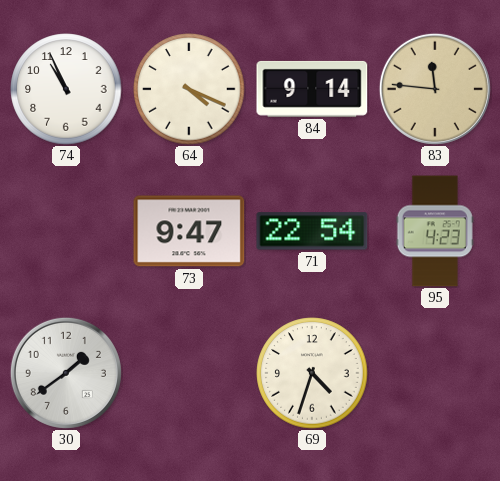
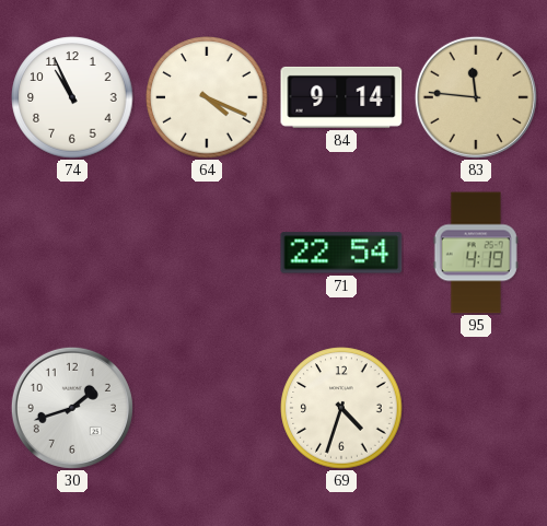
73: 9:47 -> none
95: 4:23 -> 4:19
30: 1:39 -> 1:42
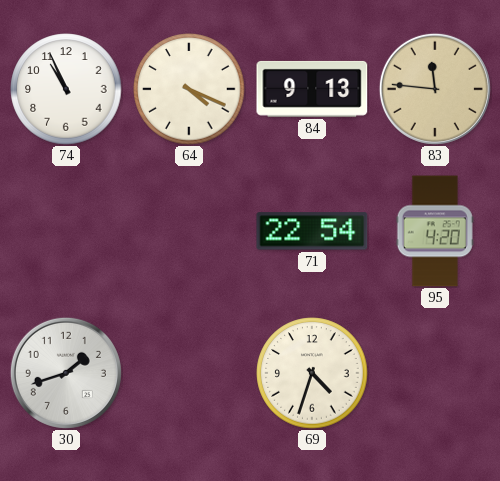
84: 9:14 -> 9:13
95: 4:19 -> 4:20
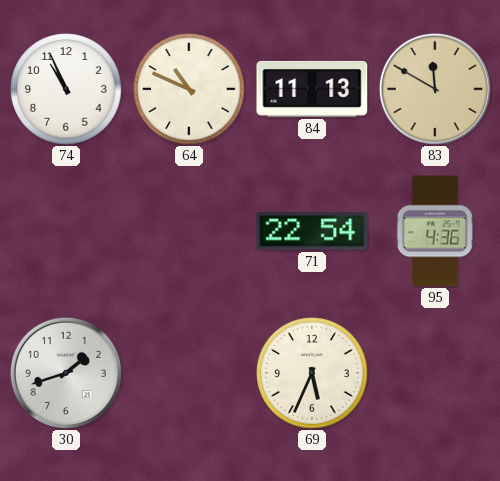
64: 4:19 -> 10:49
84: 9:13 -> 11:13
83: 11:46 -> 11:50
95: 4:20 -> 4:36
69: 4:33 -> 5:34
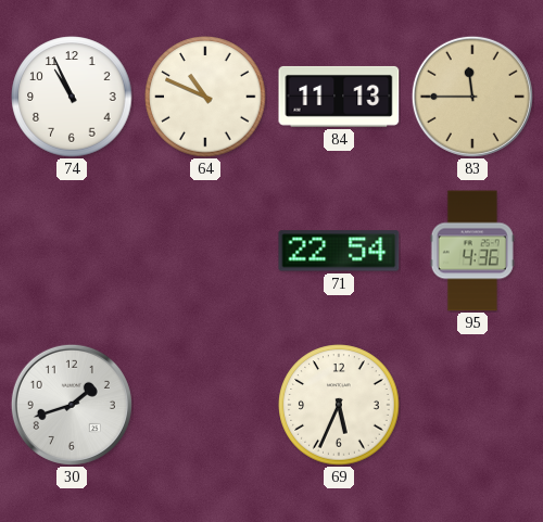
83: 11:50 -> 11:45
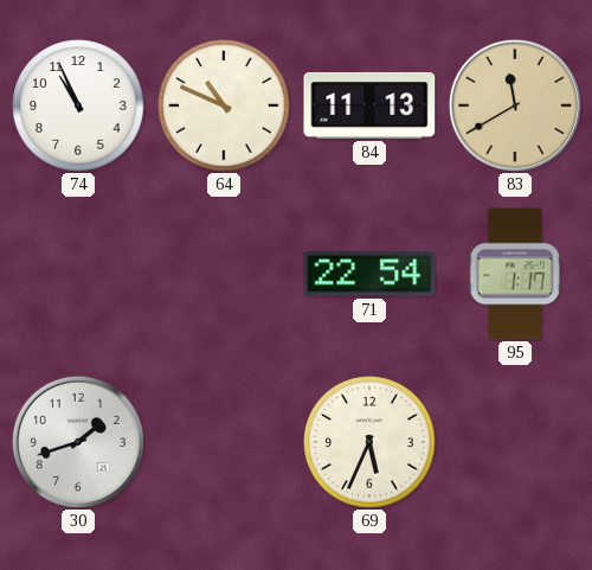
83: 11:45 -> 11:40
95: 4:36 -> 1:17
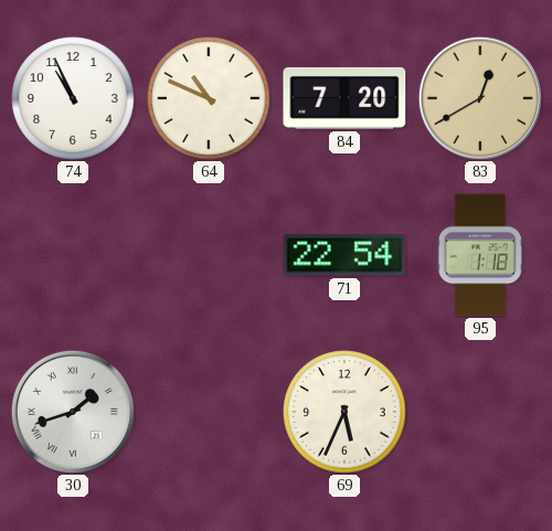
84: 11:13 -> 7:20
83: 11:40 -> 12:40
95: 1:17 -> 1:18
30 numerals: Arabic -> Roman
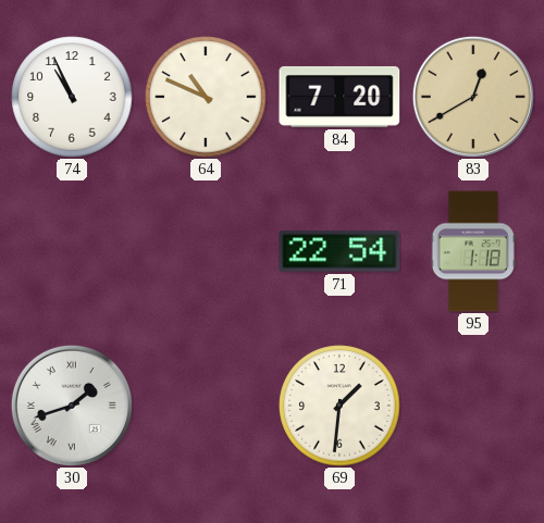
69: 5:34 -> 1:31
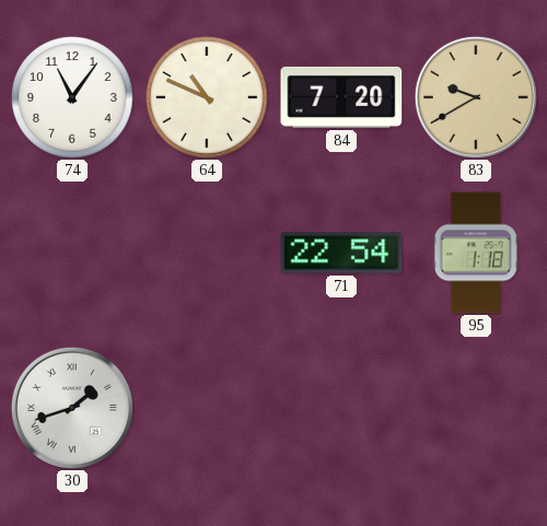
74: 10:56 -> 11:06
83: 12:40 -> 9:40
69: 1:31 -> none
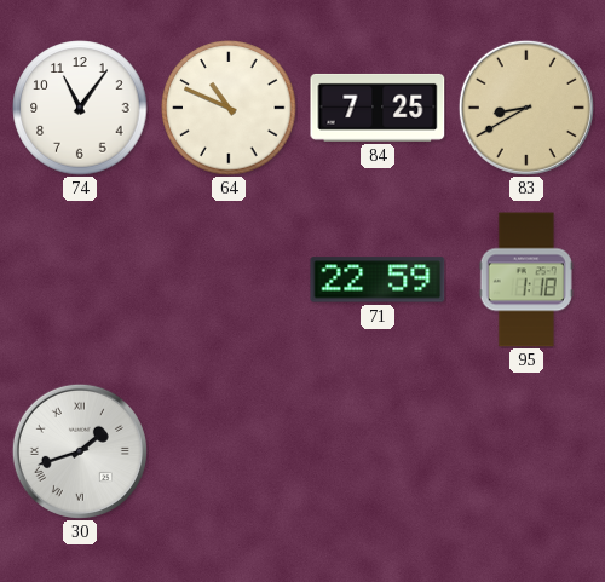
84: 7:20 -> 7:25
83: 9:40 -> 8:40
71: 22:54 -> 22:59
